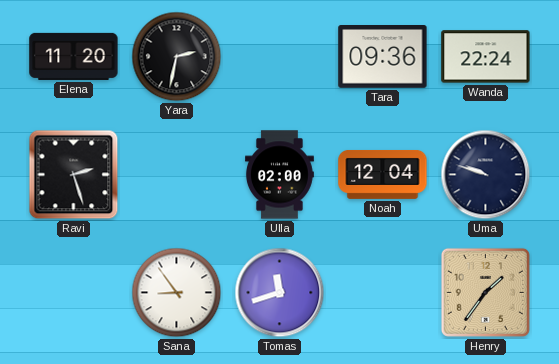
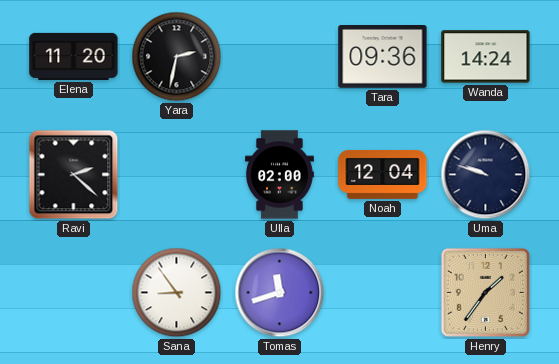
Wanda: 22:24 -> 14:24
Ravi: 2:27 -> 2:22
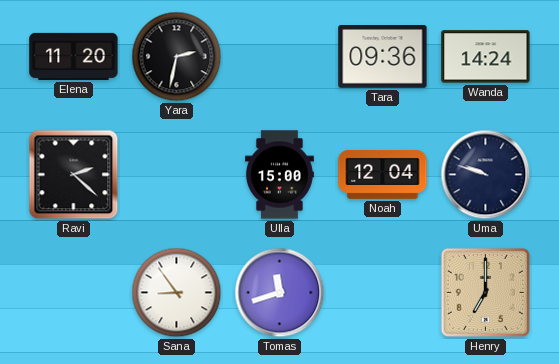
Ulla: 02:00 -> 15:00
Henry: 1:36 -> 7:00
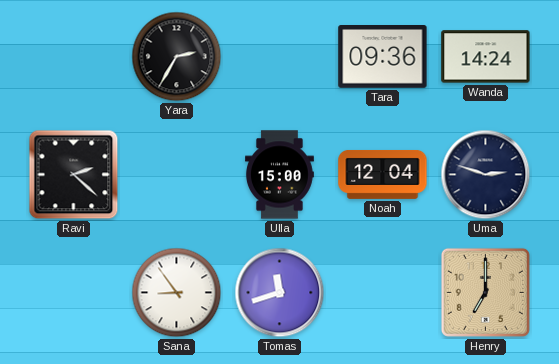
Elena: 11:20 -> none
Yara: 2:32 -> 2:35
Uma: 9:48 -> 2:48
